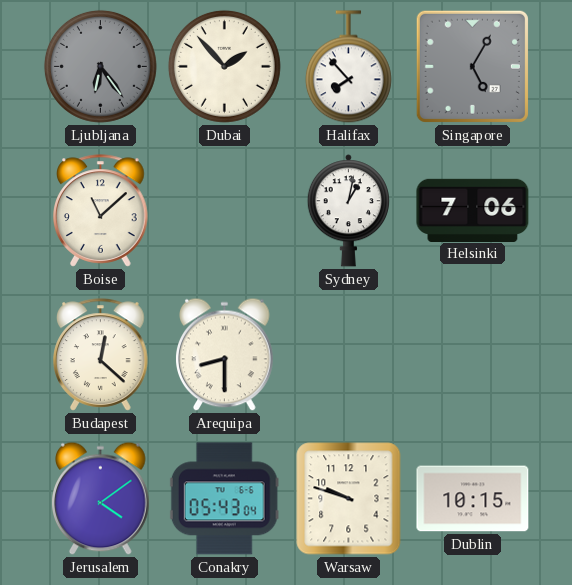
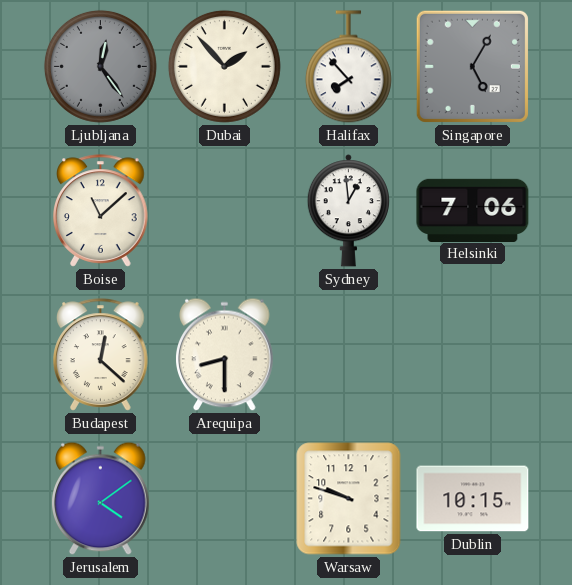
Ljubljana: 6:24 -> 12:24
Sydney: 1:02 -> 12:59
Conakry: 05:43 -> none
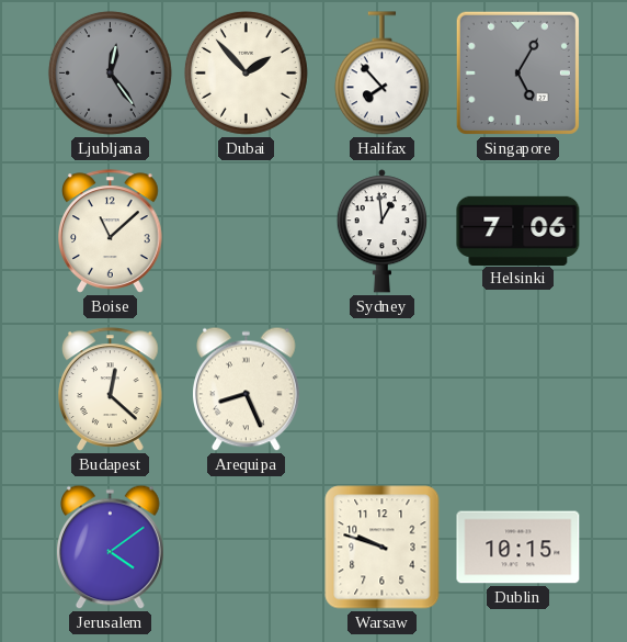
Arequipa: 8:30 -> 8:26
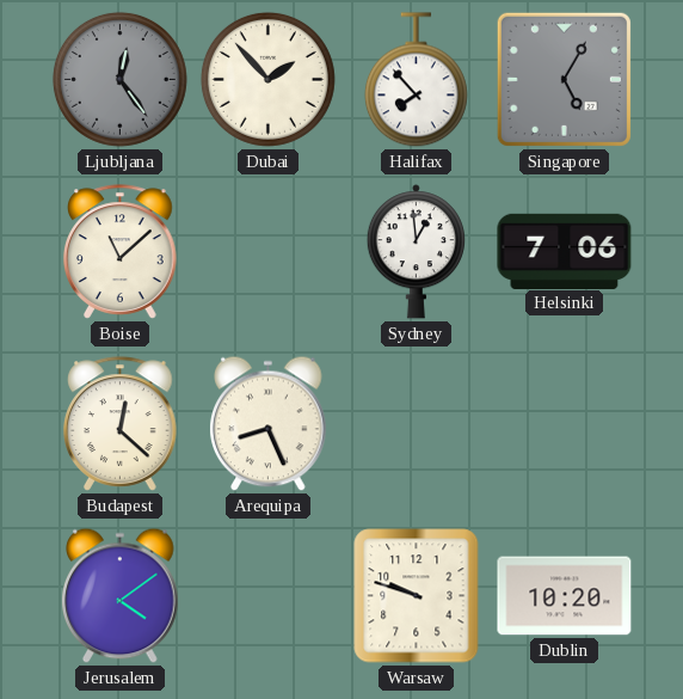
Dublin: 10:15 -> 10:20
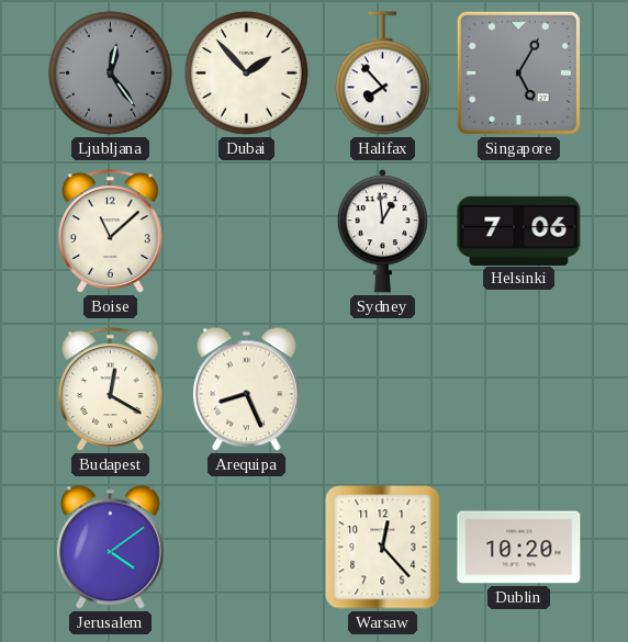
Budapest: 12:22 -> 12:20
Warsaw: 9:48 -> 12:23
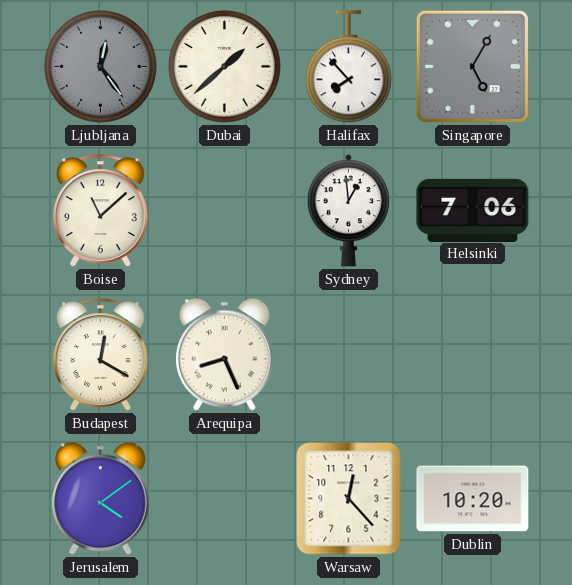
Dubai: 1:53 -> 1:38
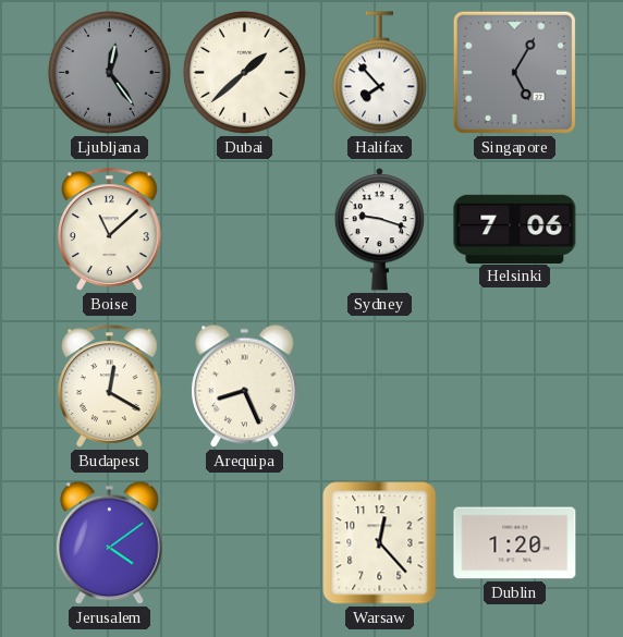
Sydney: 12:59 -> 9:18
Dublin: 10:20 -> 1:20
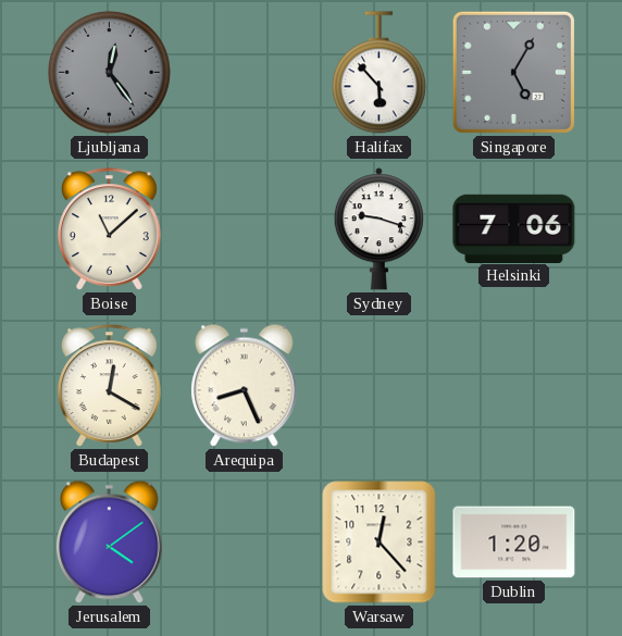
Dubai: 1:38 -> none
Halifax: 7:53 -> 5:53
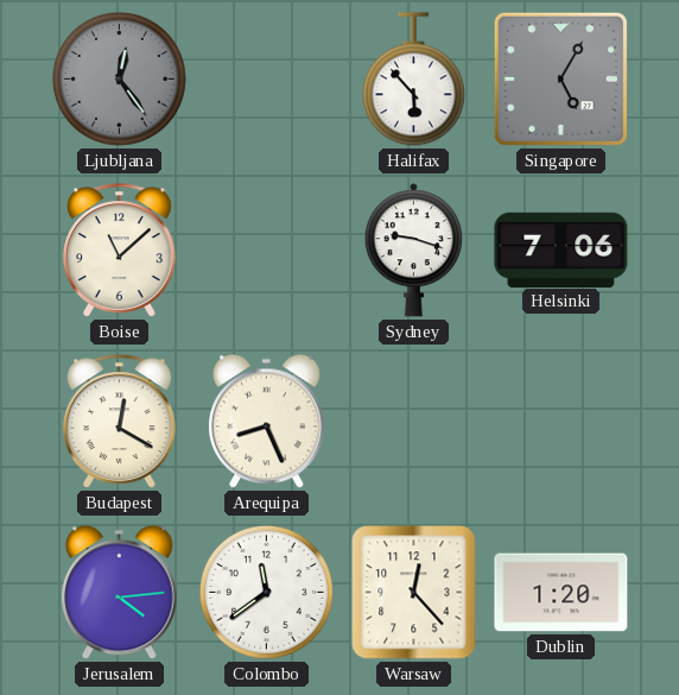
Jerusalem: 4:09 -> 4:14
Colombo: none -> 11:39
